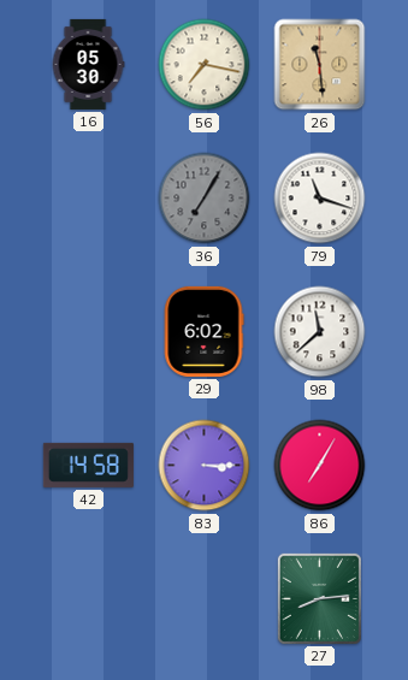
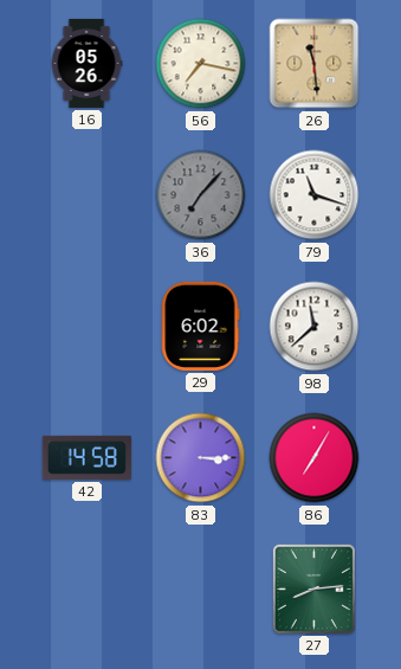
16: 05:30 -> 05:26
36: 7:05 -> 7:07
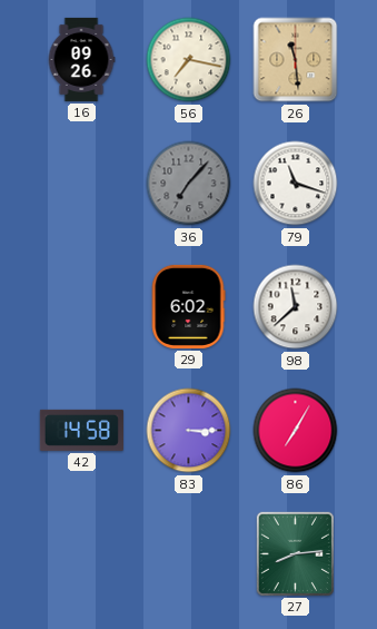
16: 05:26 -> 09:26
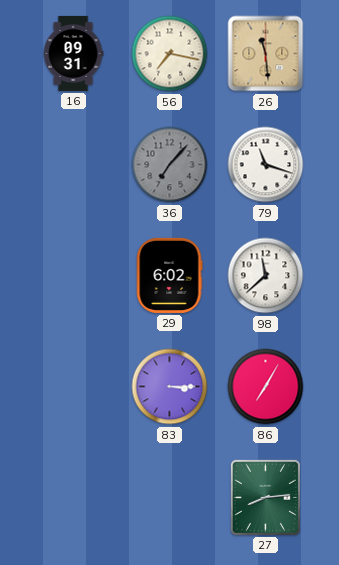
16: 09:26 -> 09:31
42: 14:58 -> none
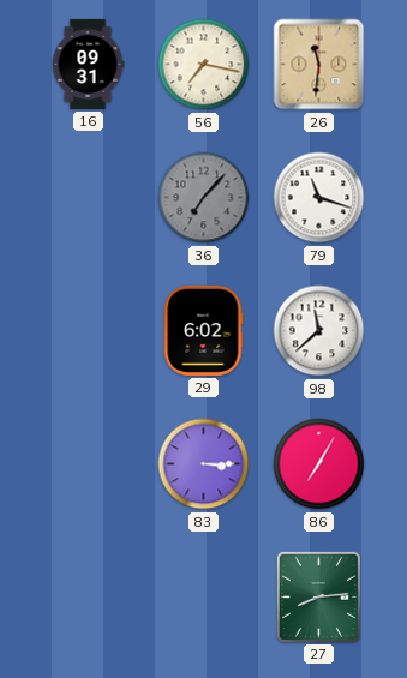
26: 11:29 -> 11:31
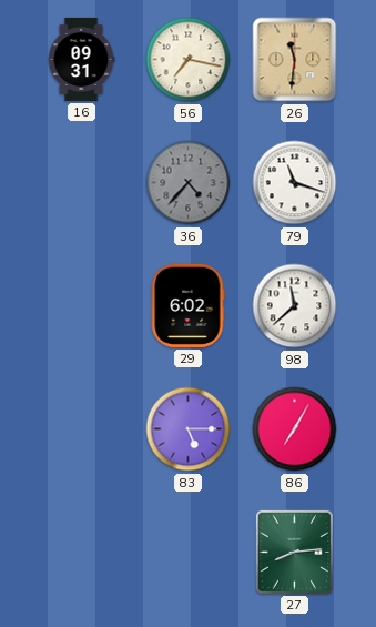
36: 7:07 -> 4:37
83: 3:15 -> 5:15
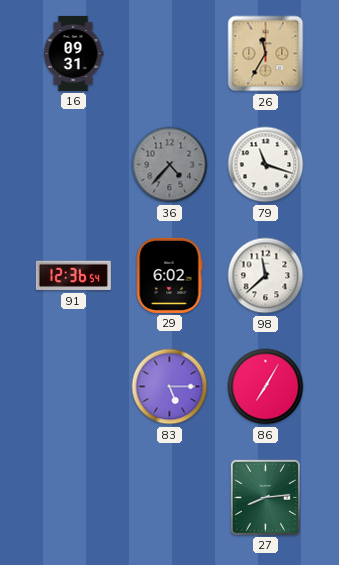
56: 7:17 -> none
26: 11:31 -> 11:35
91: none -> 12:36
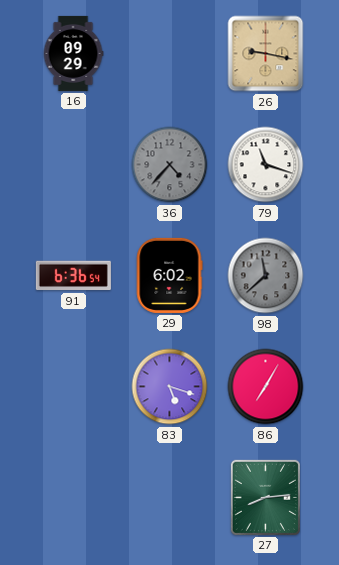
16: 09:31 -> 09:29
26: 11:35 -> 9:17
91: 12:36 -> 6:36
98 dial: white -> grey
83: 5:15 -> 5:18
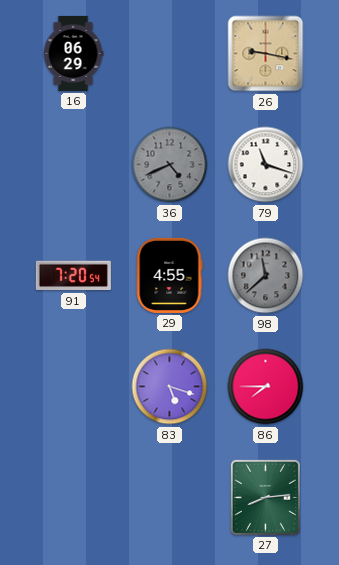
16: 09:29 -> 06:29
36: 4:37 -> 4:41
91: 6:36 -> 7:20
29: 6:02 -> 4:55
86: 7:05 -> 7:45
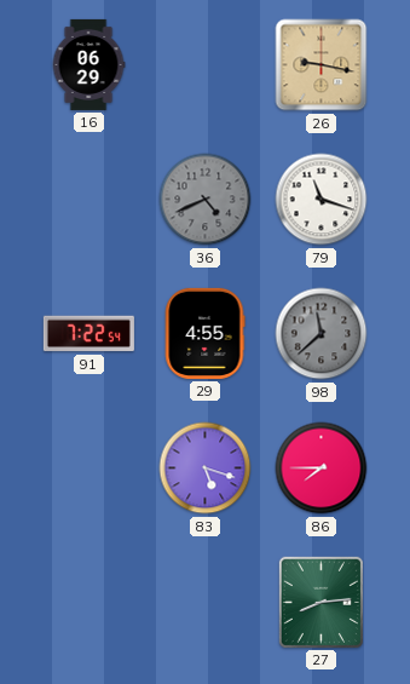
91: 7:20 -> 7:22
